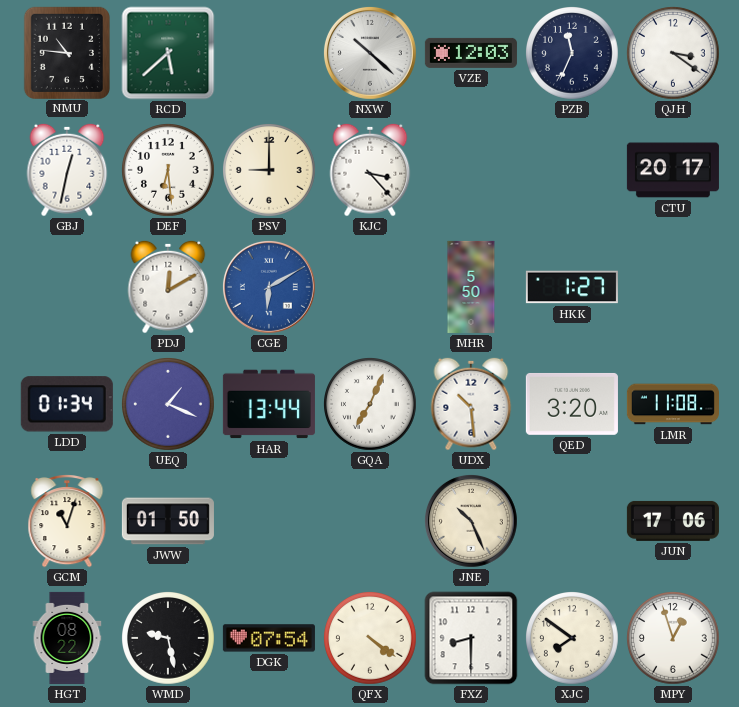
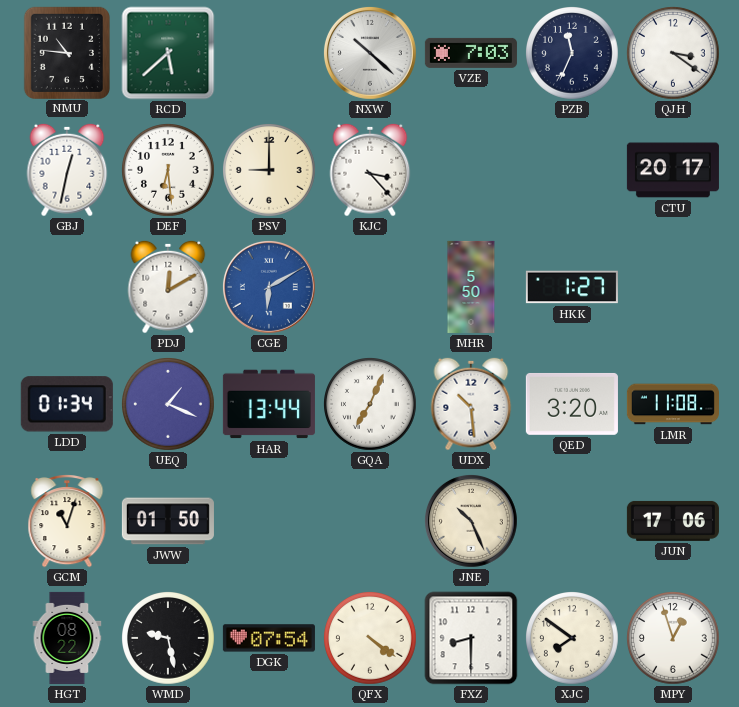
VZE: 12:03 -> 7:03
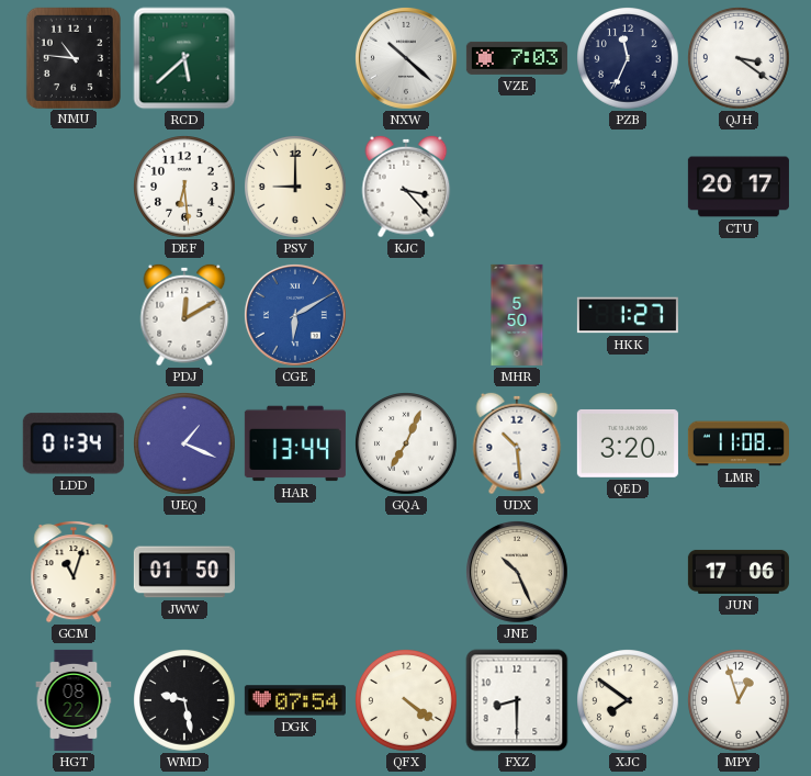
GBJ: 12:32 -> none
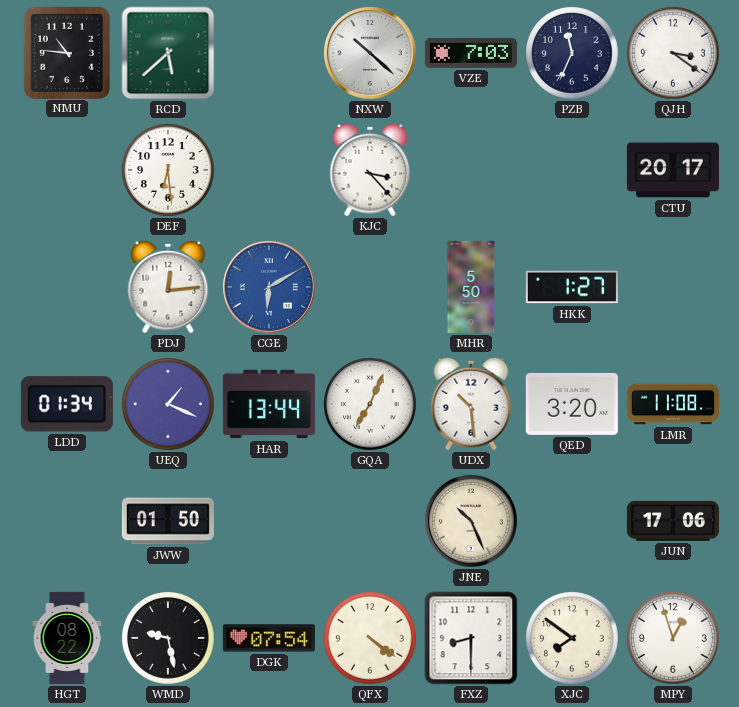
PSV: 9:00 -> none
PDJ: 12:10 -> 12:14
GCM: 11:03 -> none
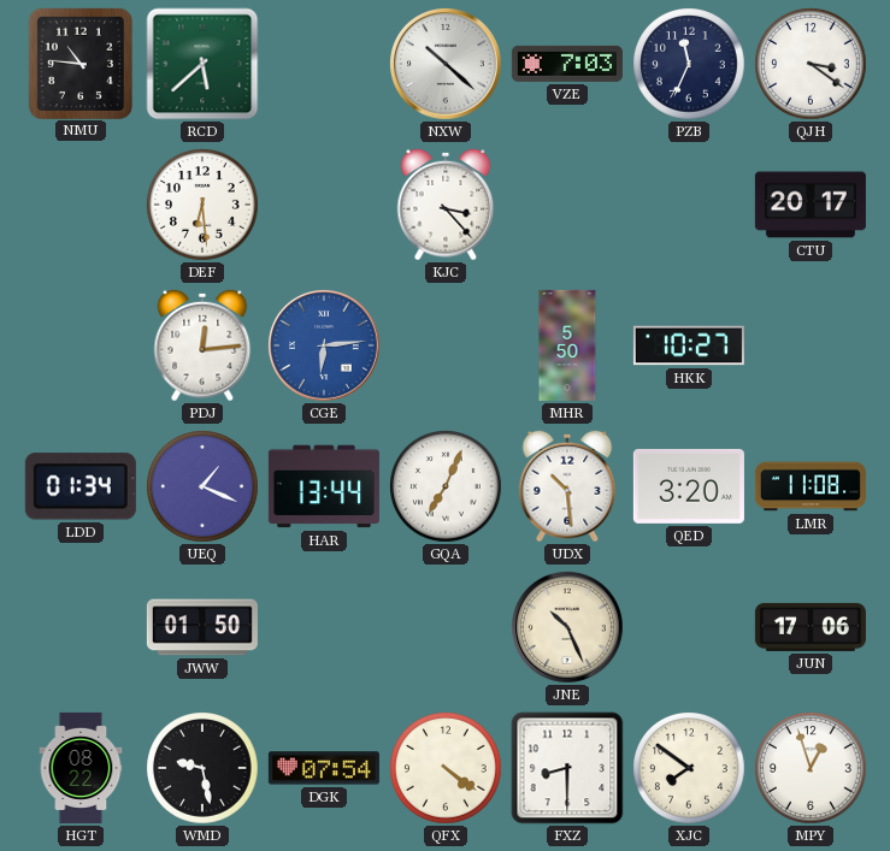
CGE: 6:10 -> 6:14
HKK: 1:27 -> 10:27
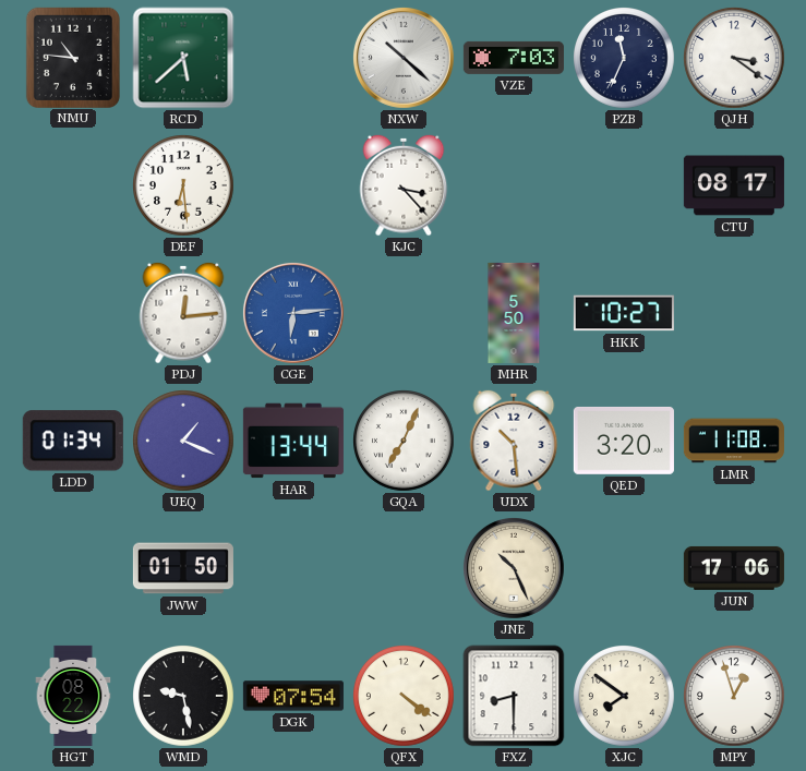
CTU: 20:17 -> 08:17
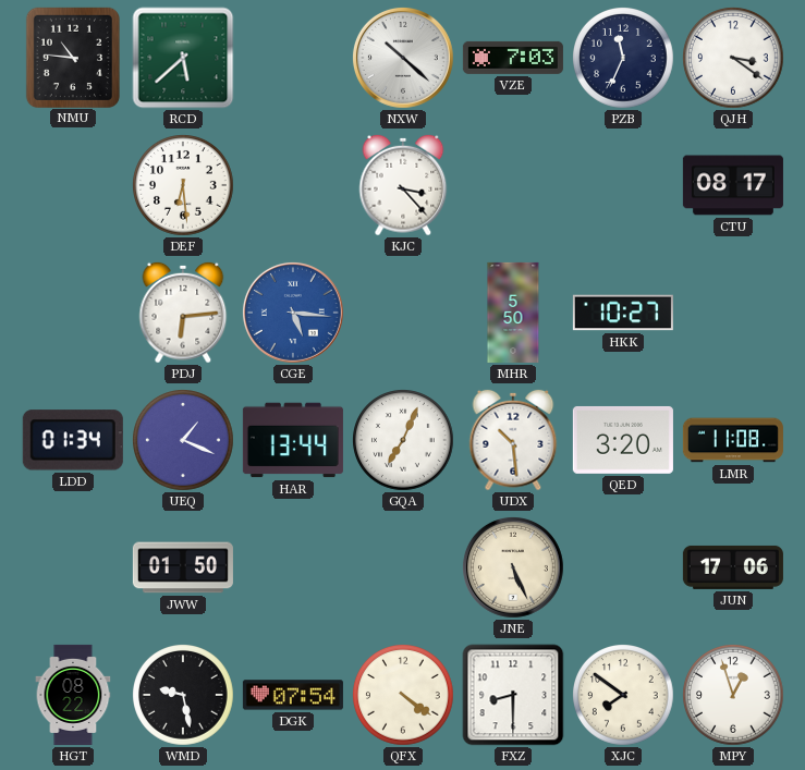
PDJ: 12:14 -> 6:14
CGE: 6:14 -> 5:16
JNE: 10:26 -> 5:26
